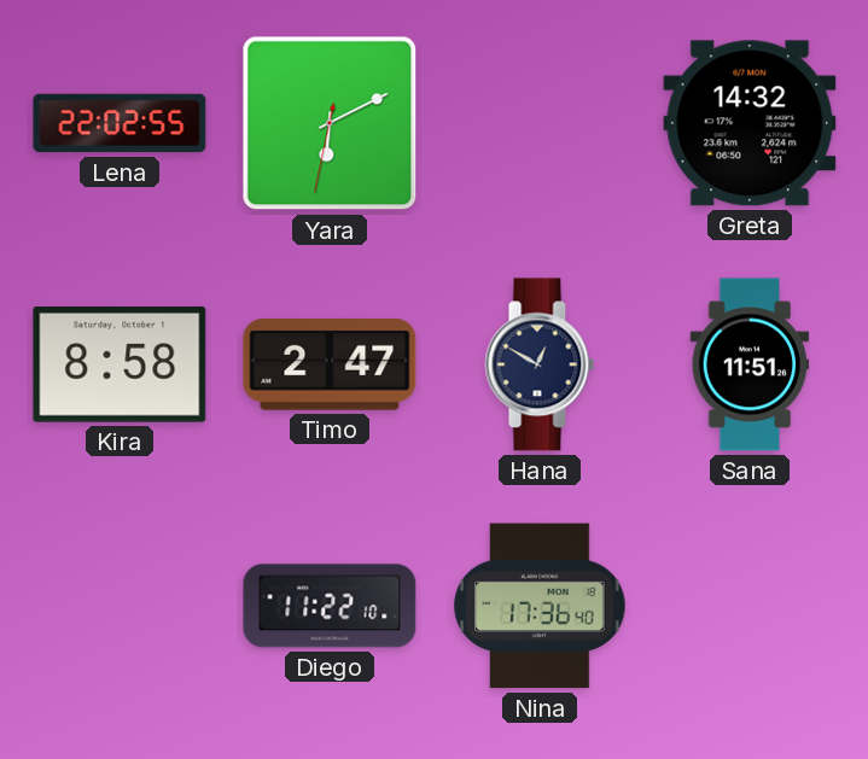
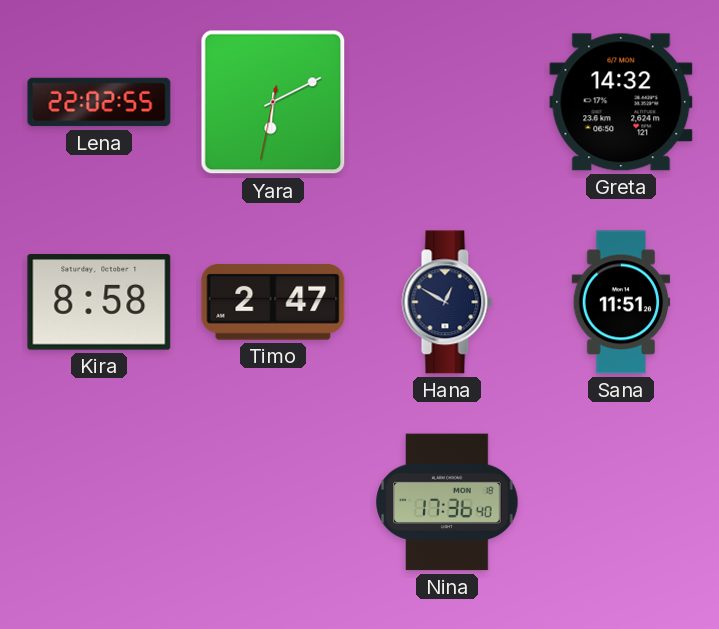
Diego: 11:22 -> none
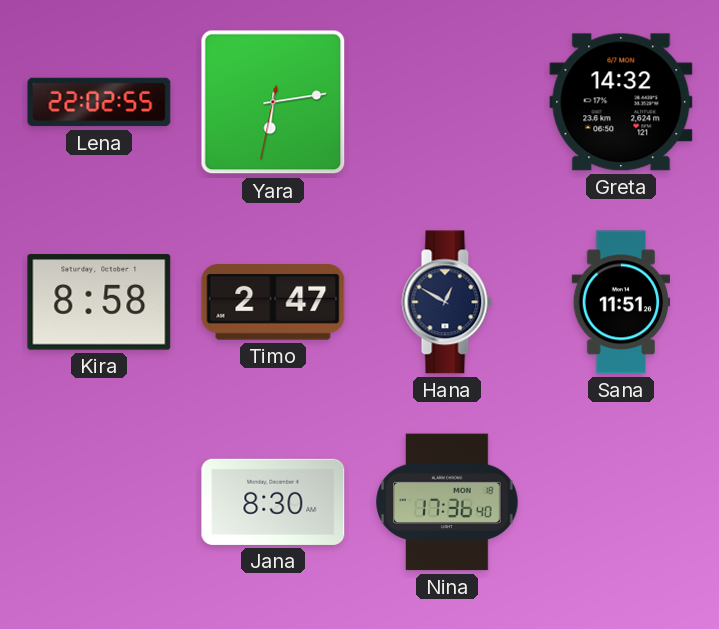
Yara: 6:10 -> 6:13
Jana: none -> 8:30
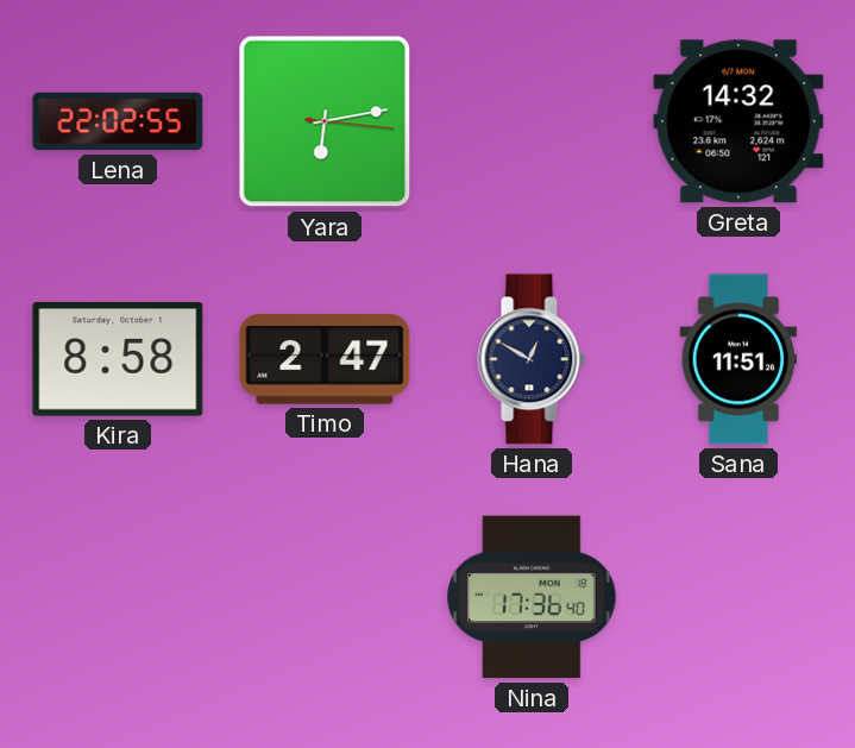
Yara: 6:13:32 -> 6:13:16
Jana: 8:30 -> none
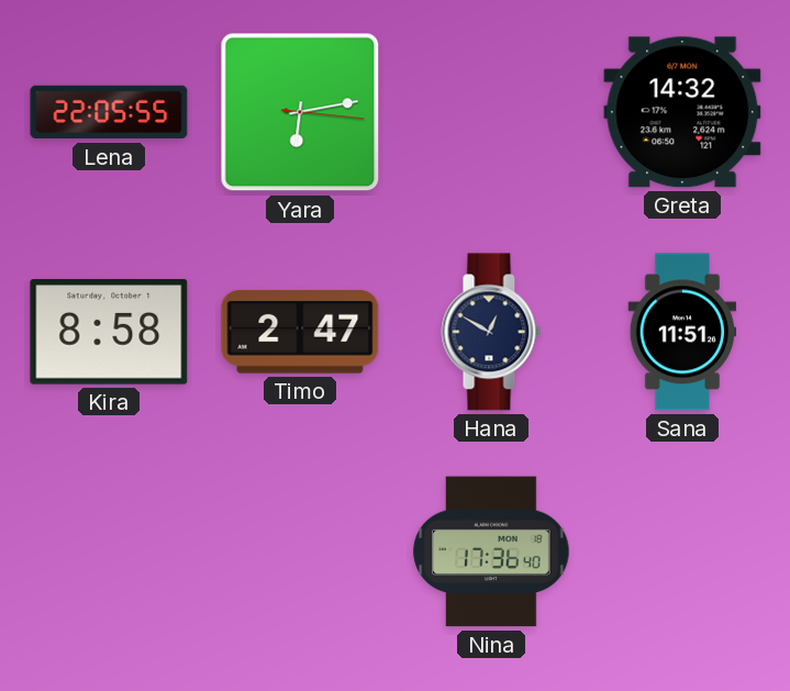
Lena: 22:02 -> 22:05
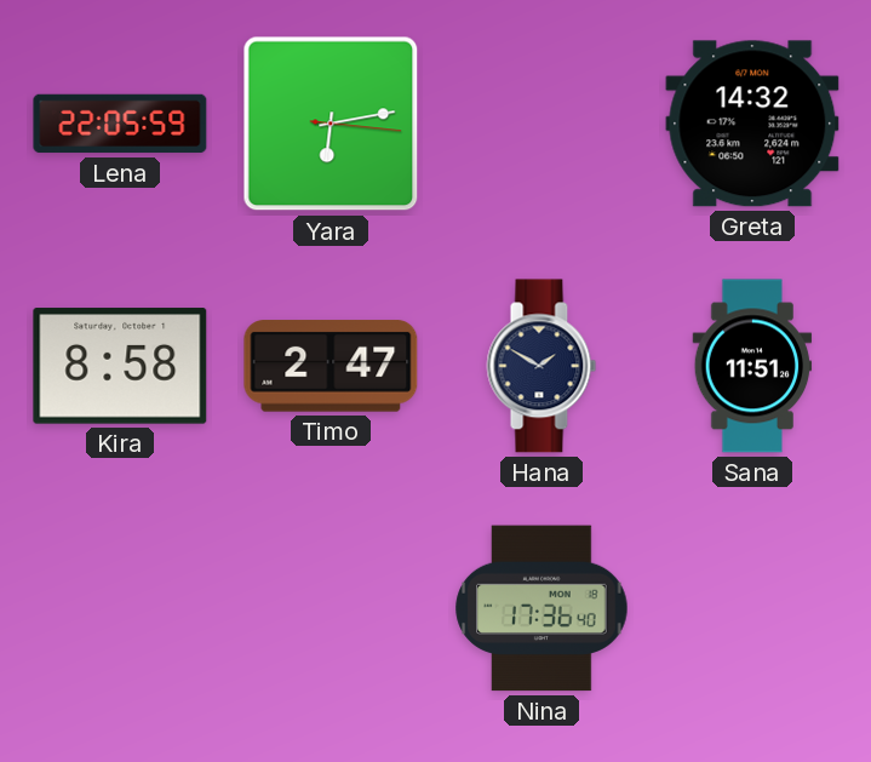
Lena: 22:05:55 -> 22:05:59
Hana: 12:50 -> 1:50
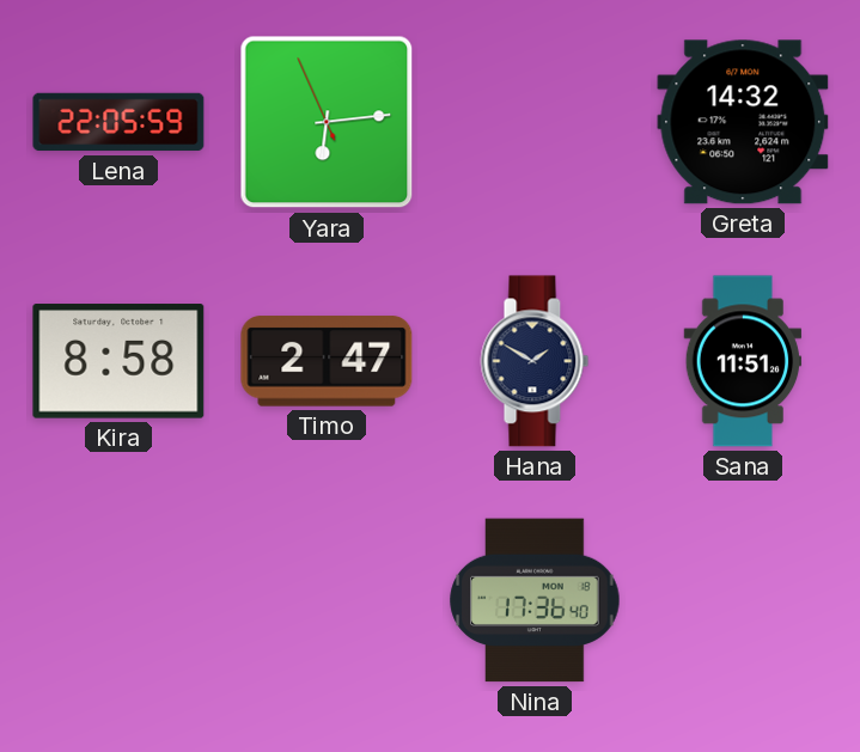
Yara: 6:13:16 -> 6:13:56
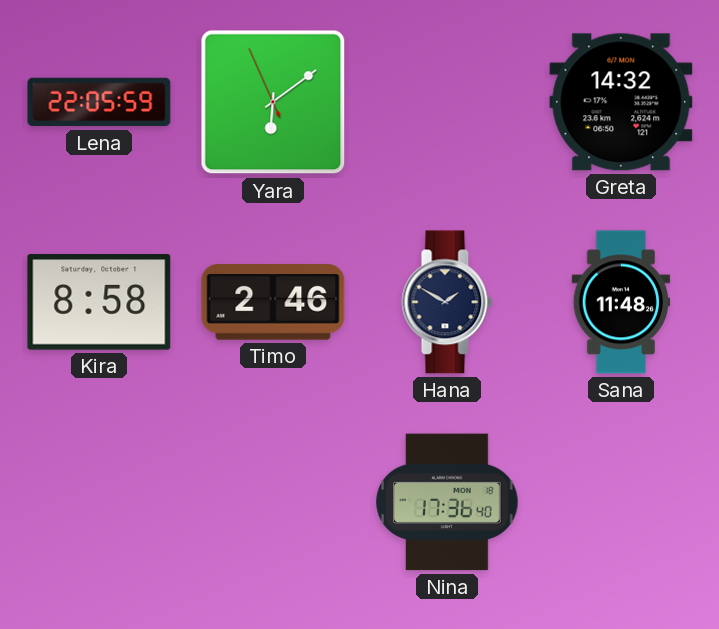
Yara: 6:13 -> 6:08
Timo: 2:47 -> 2:46
Sana: 11:51 -> 11:48
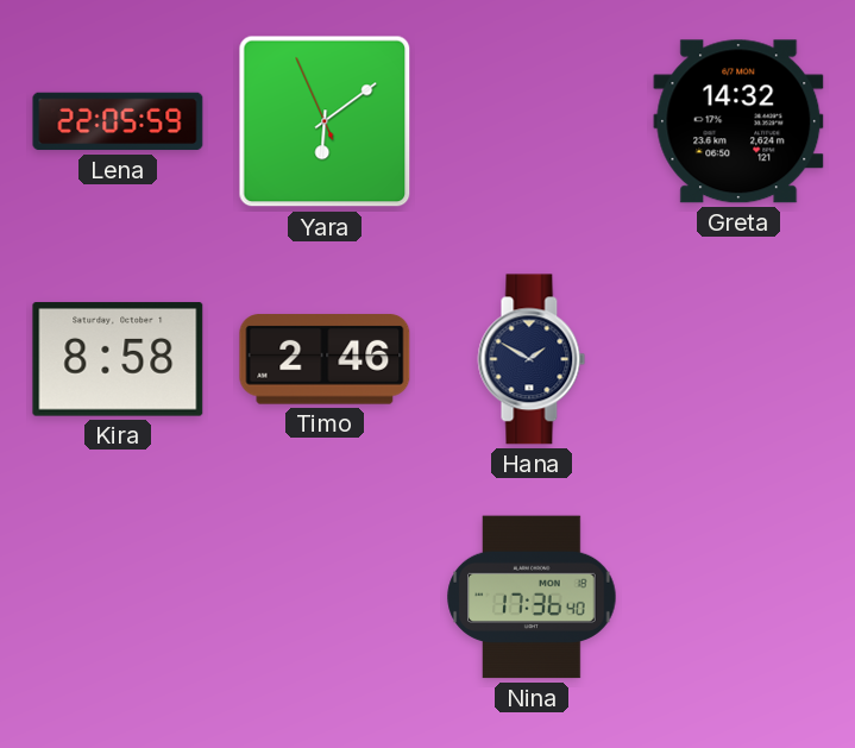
Sana: 11:48 -> none
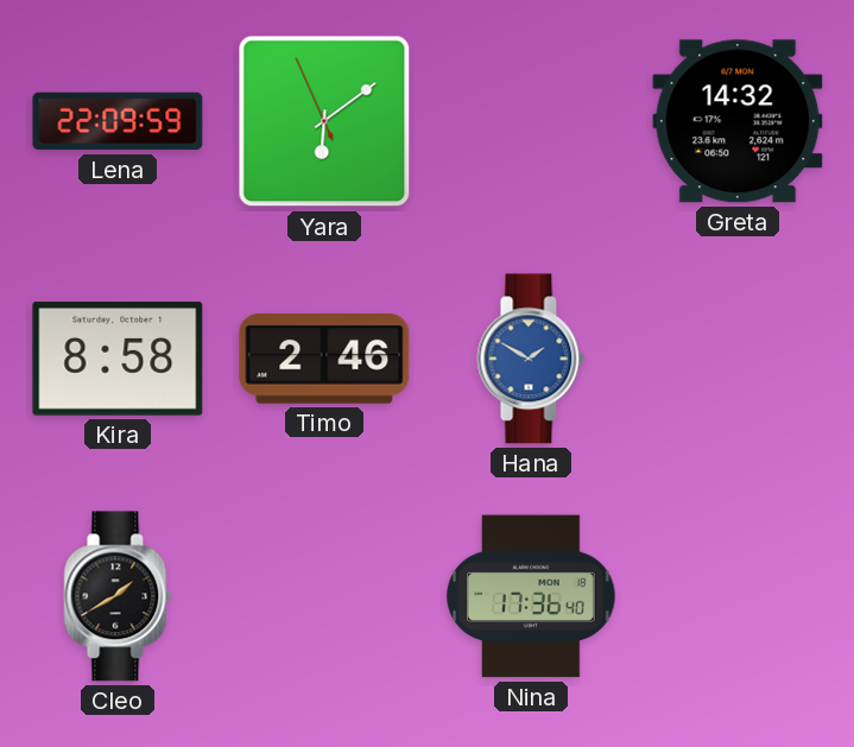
Lena: 22:05 -> 22:09
Hana dial: navy -> blue
Cleo: none -> 1:40
